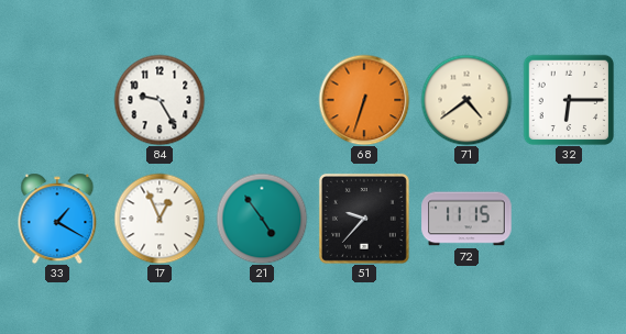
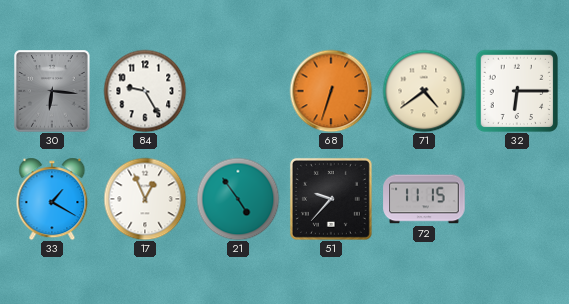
30: none -> 6:16
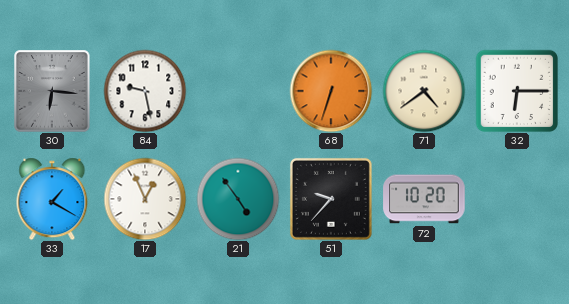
84: 9:25 -> 9:28
72: 11:15 -> 10:20
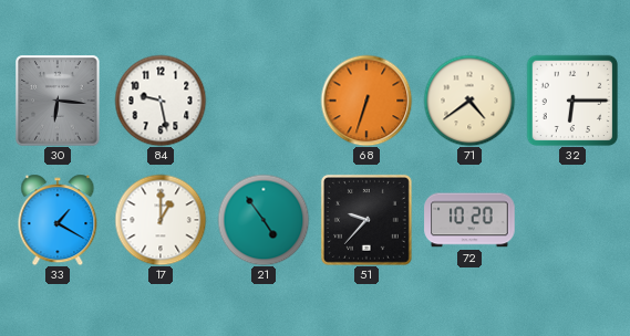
17: 12:56 -> 1:00
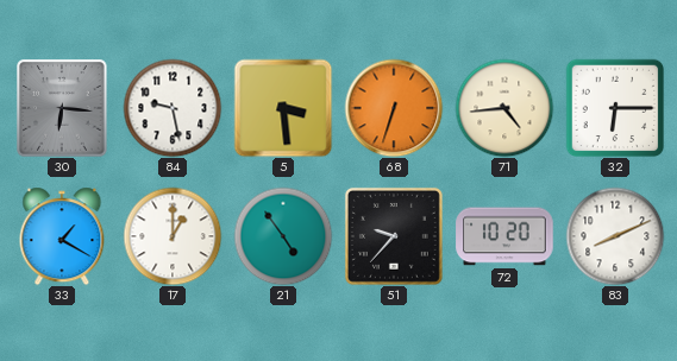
5: none -> 3:29
71: 4:39 -> 4:44
83: none -> 8:11
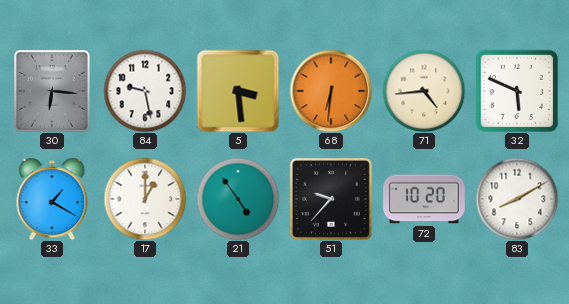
68: 6:33 -> 6:31
32: 6:15 -> 5:49
83: 8:11 -> 8:10
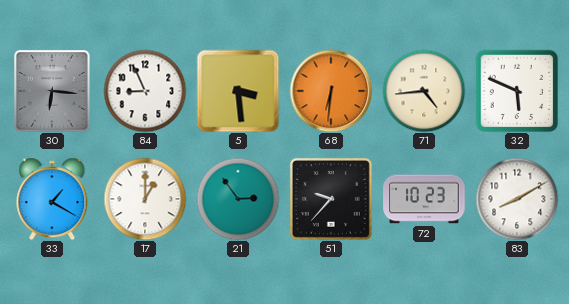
84: 9:28 -> 8:56
21: 4:54 -> 2:54
72: 10:20 -> 10:23
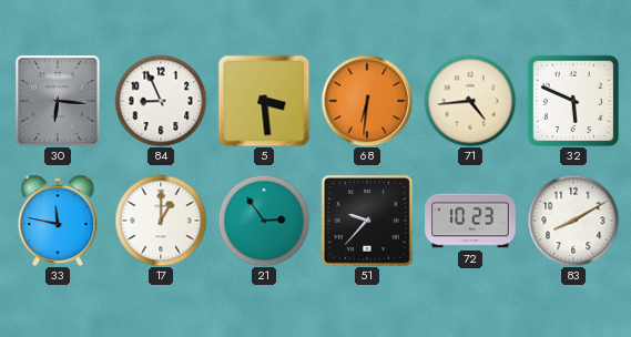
33: 1:20 -> 11:47
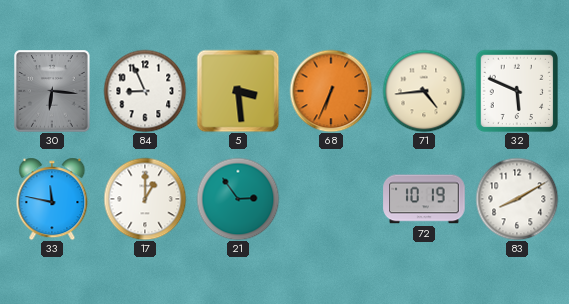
68: 6:31 -> 6:34
51: 9:37 -> none
72: 10:23 -> 10:19
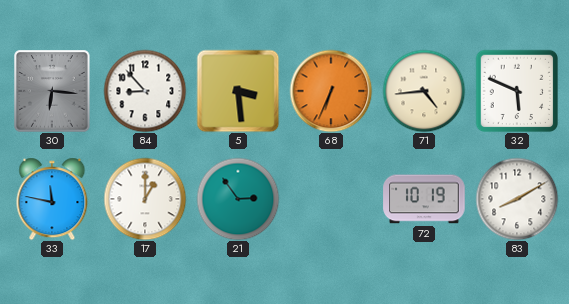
84: 8:56 -> 8:53
